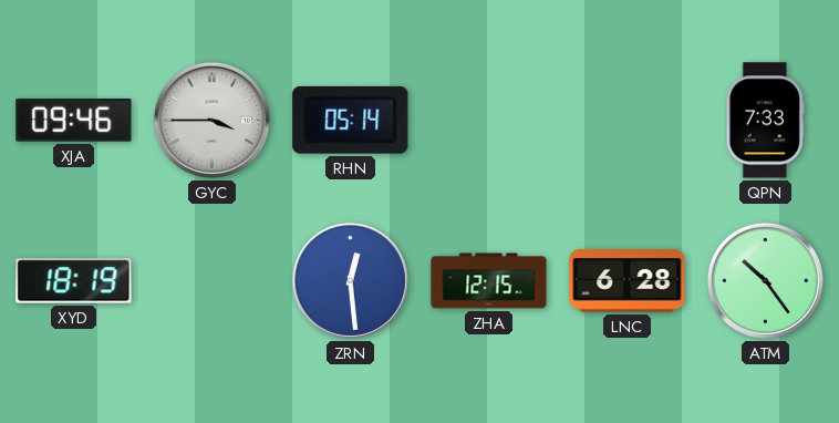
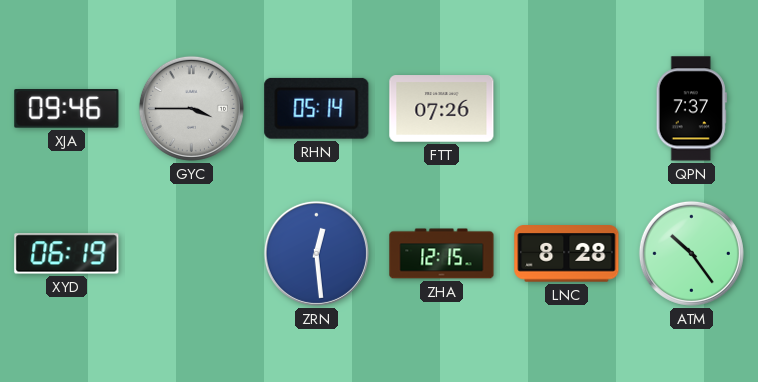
FTT: none -> 07:26
QPN: 7:33 -> 7:37
XYD: 18:19 -> 06:19
LNC: 6:28 -> 8:28
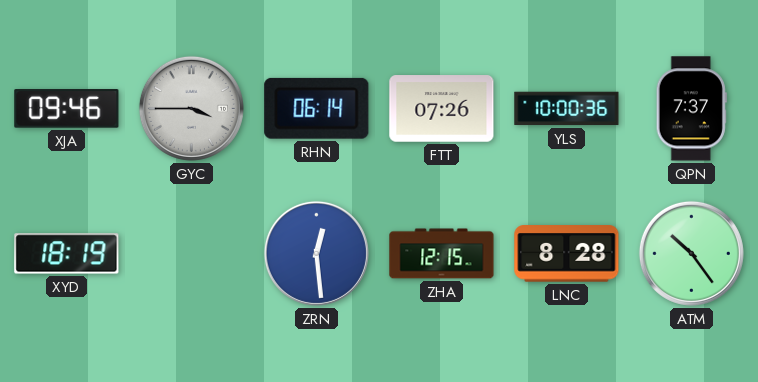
RHN: 05:14 -> 06:14
YLS: none -> 10:00
XYD: 06:19 -> 18:19
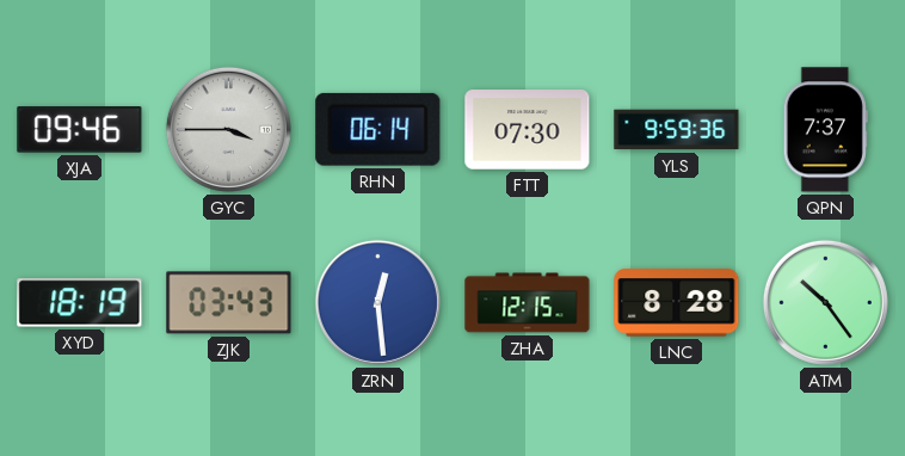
FTT: 07:26 -> 07:30
YLS: 10:00 -> 9:59
ZJK: none -> 03:43
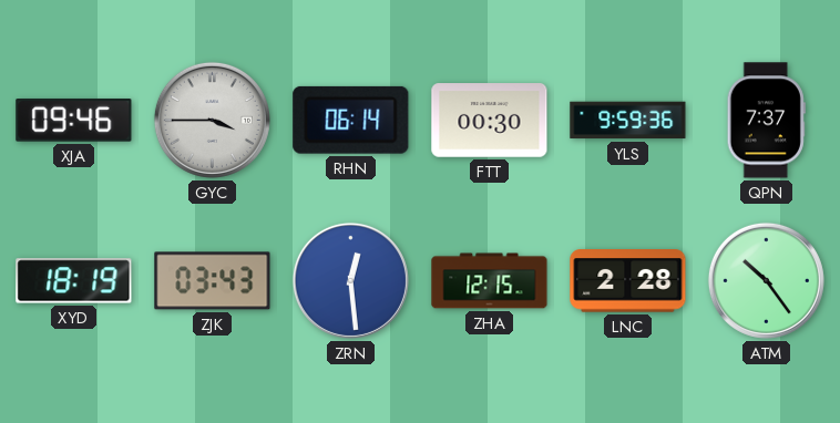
FTT: 07:30 -> 00:30
LNC: 8:28 -> 2:28
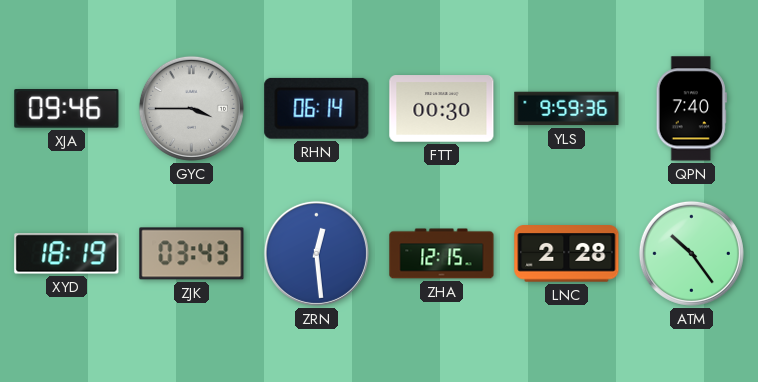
QPN: 7:37 -> 7:40
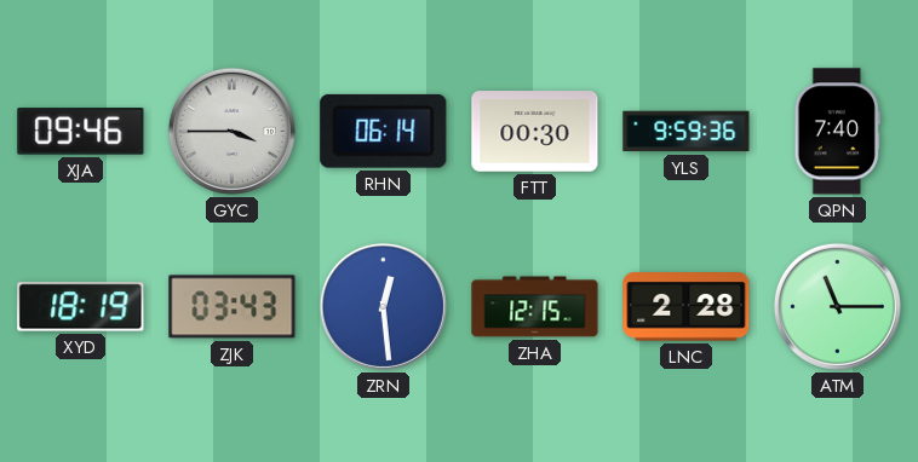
ATM: 10:24 -> 11:15
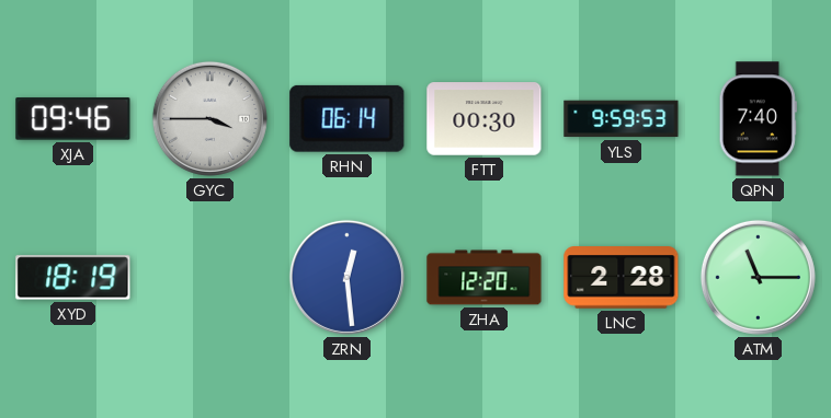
YLS: 9:59:36 -> 9:59:53
ZJK: 03:43 -> none
ZHA: 12:15 -> 12:20
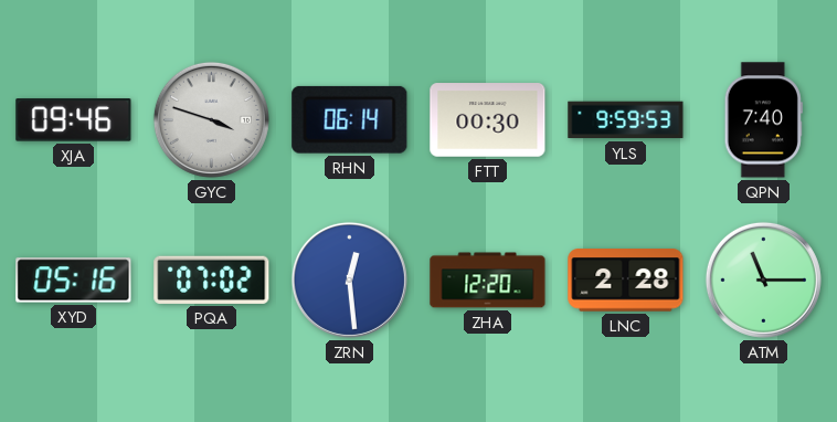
GYC: 3:45 -> 3:48
XYD: 18:19 -> 05:16
PQA: none -> 07:02
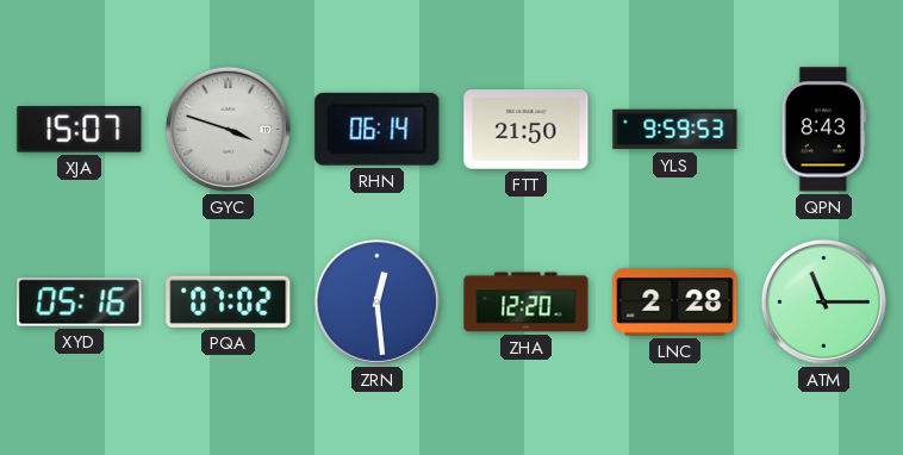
XJA: 09:46 -> 15:07
FTT: 00:30 -> 21:50
QPN: 7:40 -> 8:43
